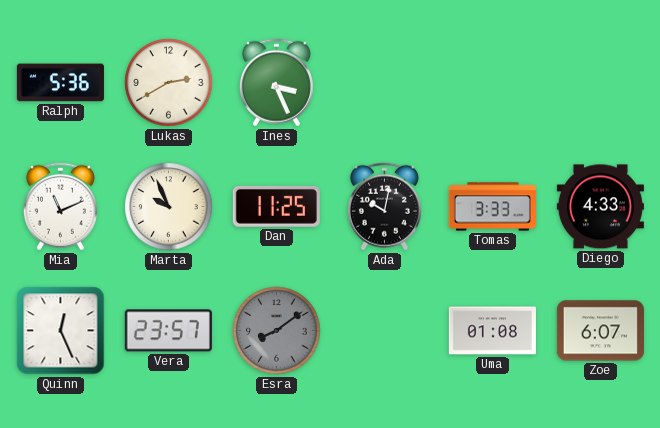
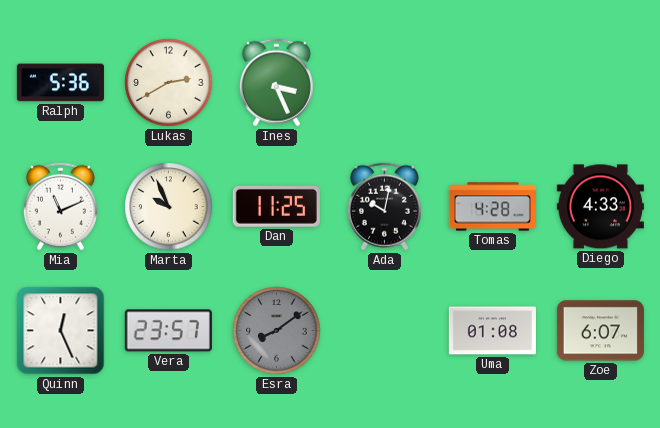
Tomas: 3:33 -> 4:28
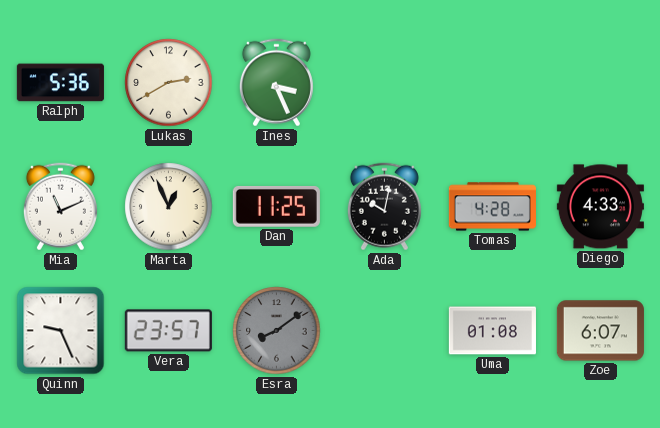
Marta: 9:56 -> 12:56
Quinn: 12:26 -> 9:26
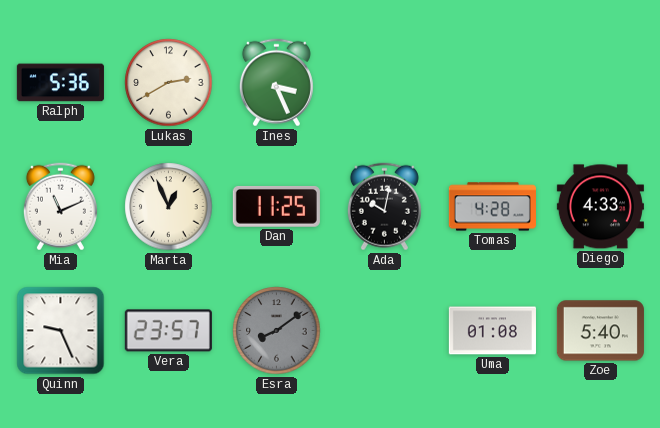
Zoe: 6:07 -> 5:40
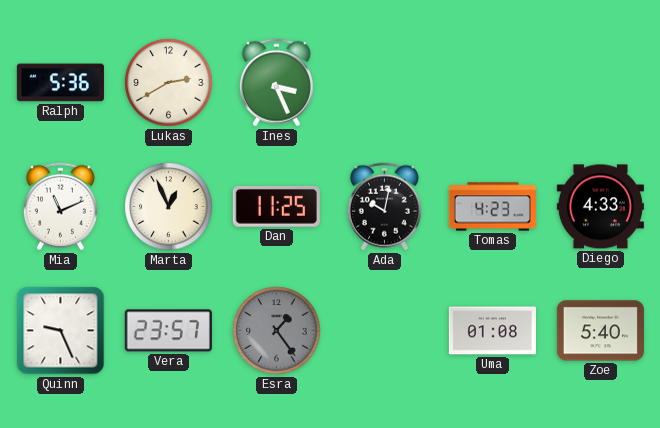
Tomas: 4:28 -> 4:23
Esra: 8:09 -> 1:24
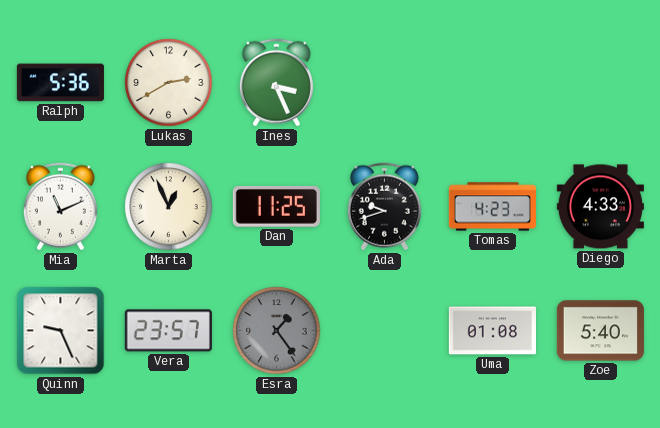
Ada: 10:02 -> 9:42
